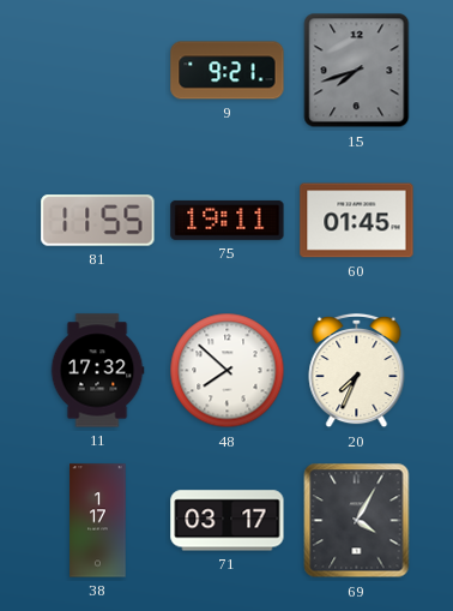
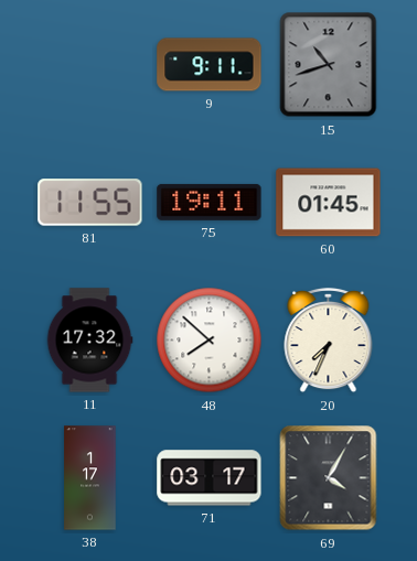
9: 9:21 -> 9:11
15: 7:42 -> 10:42
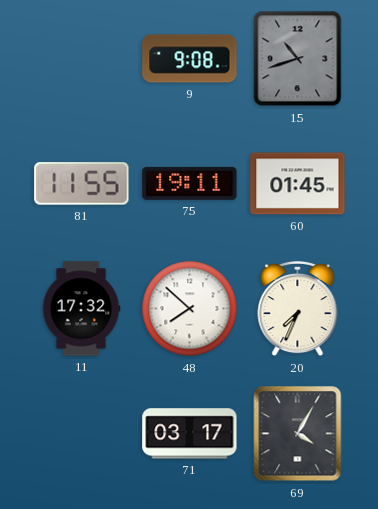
9: 9:11 -> 9:08
38: 1:17 -> none
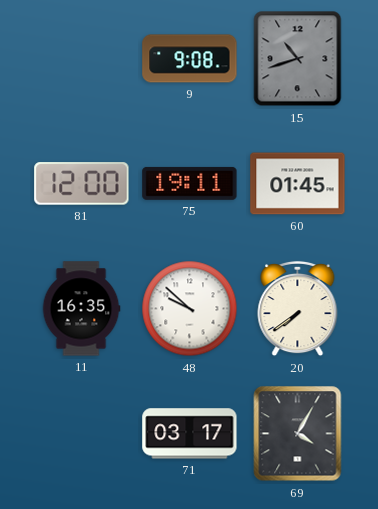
81: 11:55 -> 12:00
11: 17:32 -> 16:35
48: 7:52 -> 9:52
20: 7:34 -> 7:39
